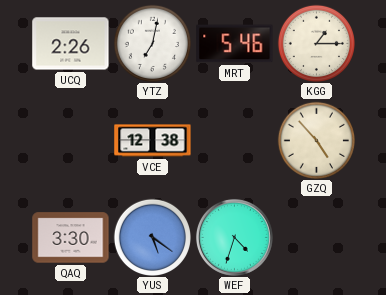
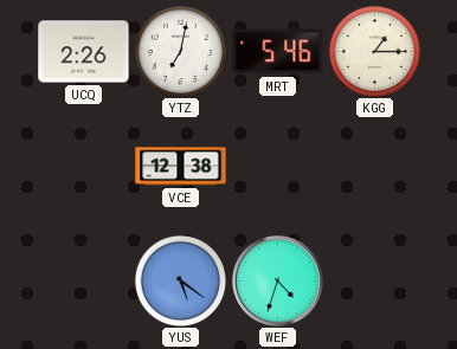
GZQ: 4:53 -> none
QAQ: 3:30 -> none
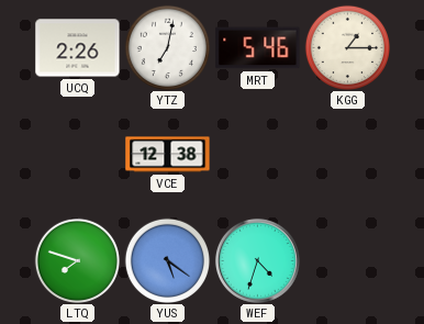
LTQ: none -> 7:48
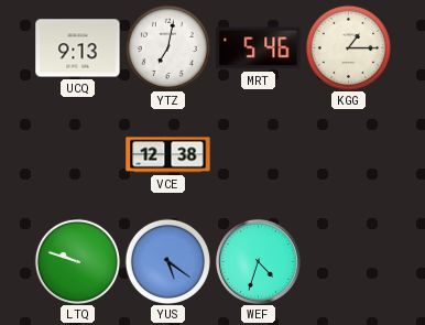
UCQ: 2:26 -> 9:13
LTQ: 7:48 -> 9:48
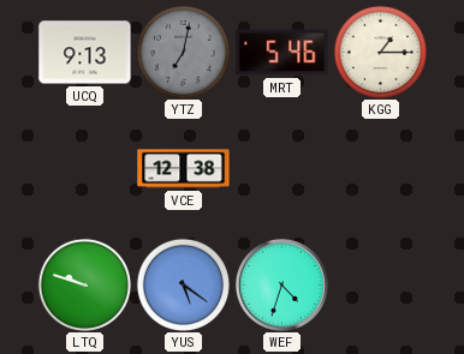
YTZ dial: white -> grey
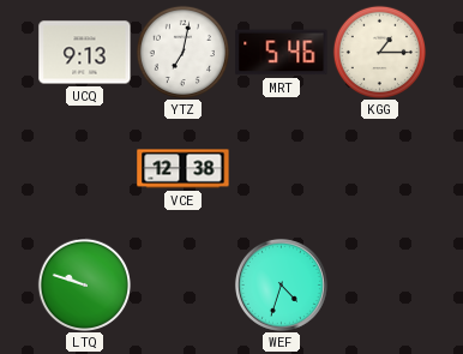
YTZ dial: grey -> white
YUS: 5:21 -> none
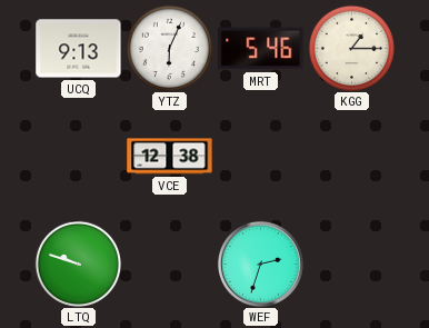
YTZ: 7:02 -> 6:04
WEF: 4:33 -> 2:33
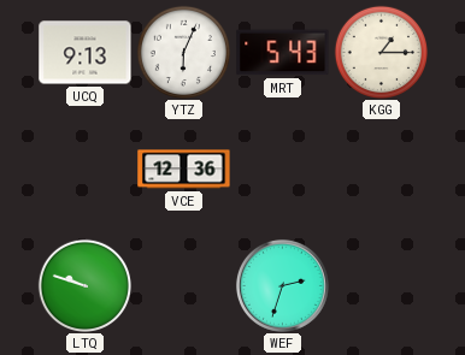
MRT: 5:46 -> 5:43
VCE: 12:38 -> 12:36
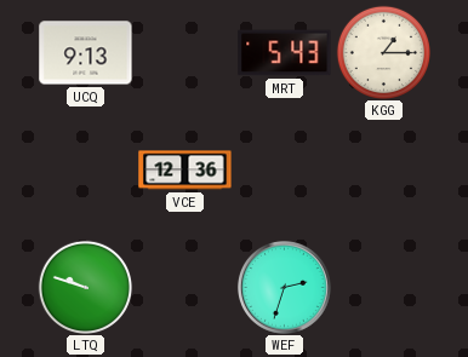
YTZ: 6:04 -> none
